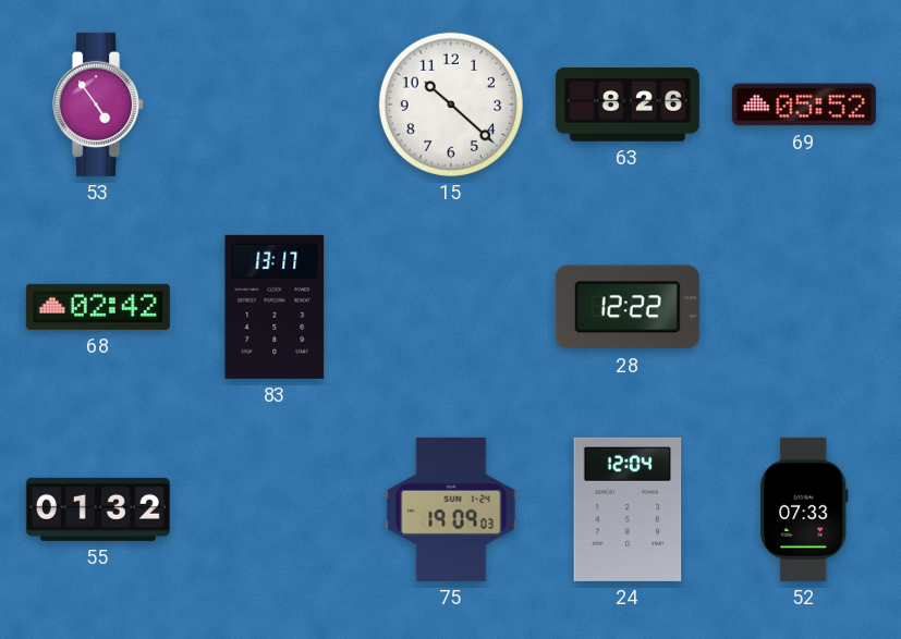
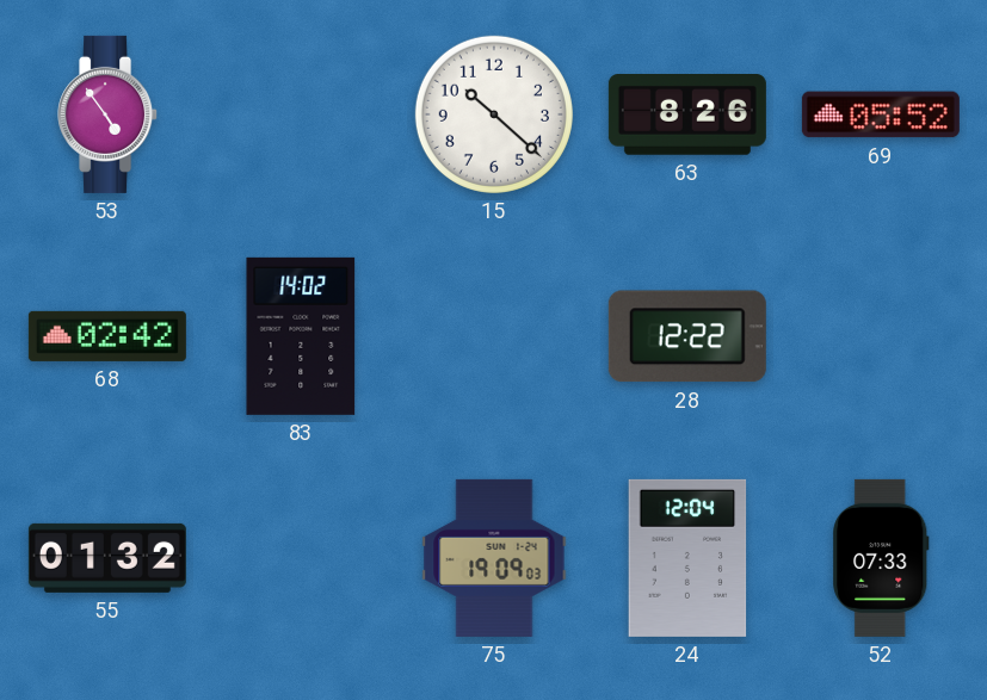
83: 13:17 -> 14:02
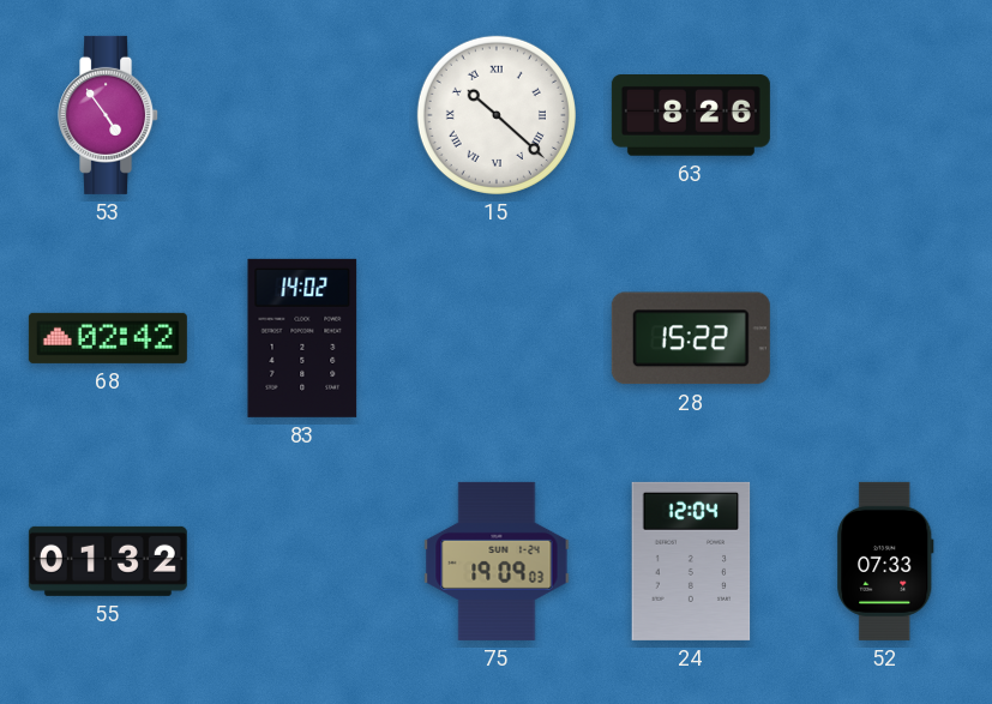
15 numerals: Arabic -> Roman
69: 05:52 -> none
28: 12:22 -> 15:22
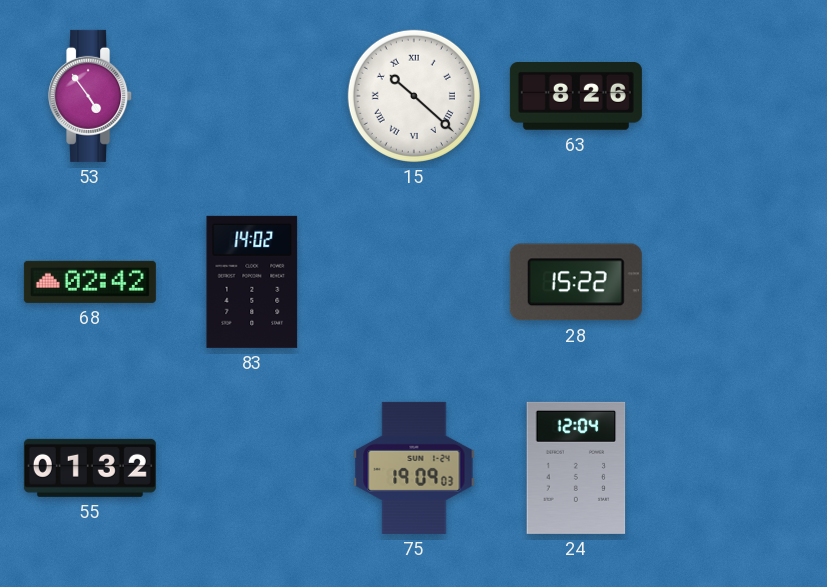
52: 07:33 -> none
